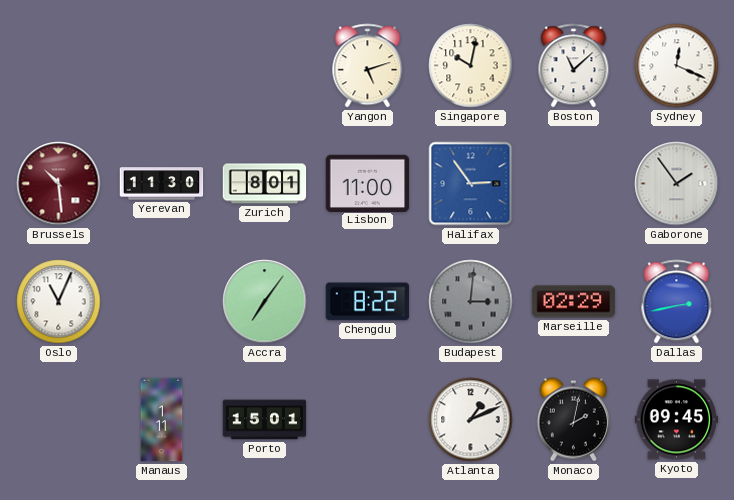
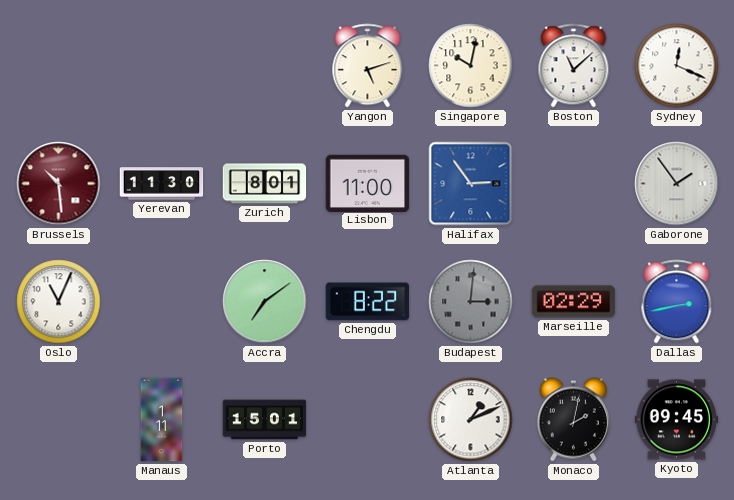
Accra: 7:06 -> 7:09
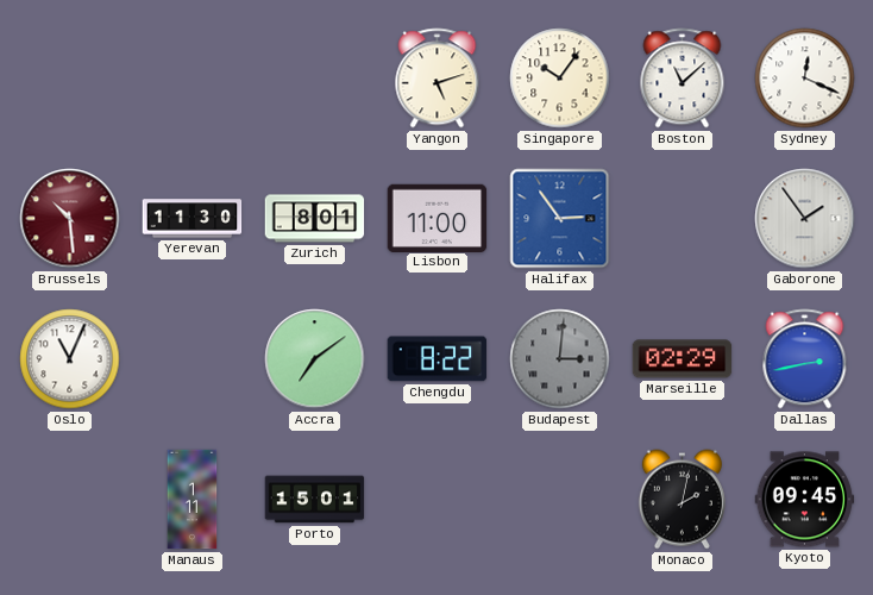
Singapore: 10:02 -> 10:06
Atlanta: 1:11 -> none
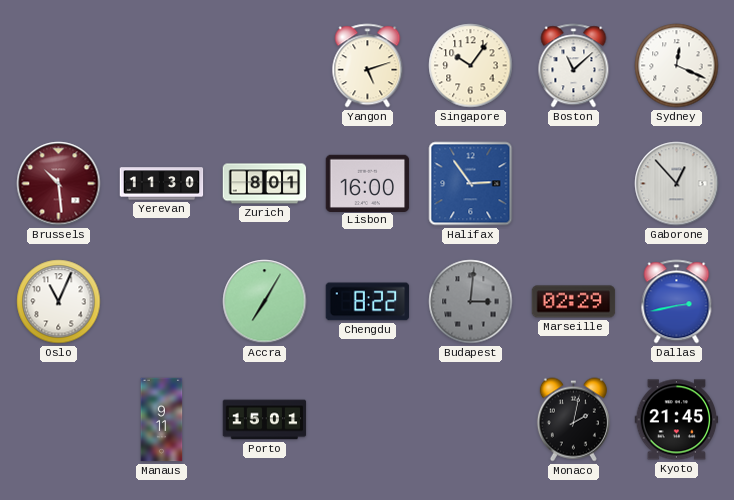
Lisbon: 11:00 -> 16:00
Gaborone: 1:54 -> 12:53
Accra: 7:09 -> 7:05
Manaus: 1:11 -> 9:11
Kyoto: 09:45 -> 21:45
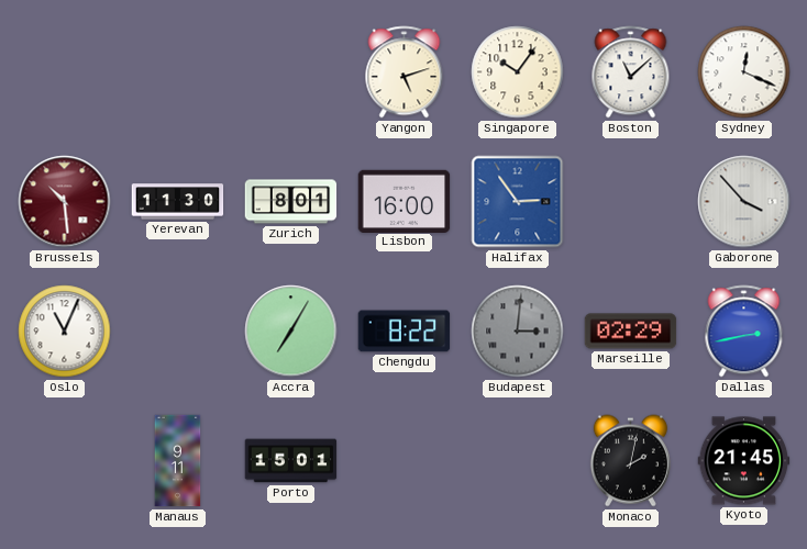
Gaborone: 12:53 -> 3:53
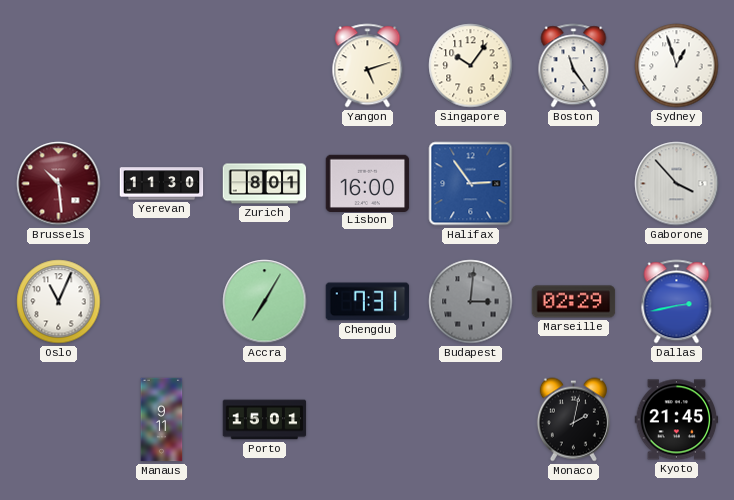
Boston: 11:08 -> 11:24
Sydney: 12:19 -> 12:57
Chengdu: 8:22 -> 7:31
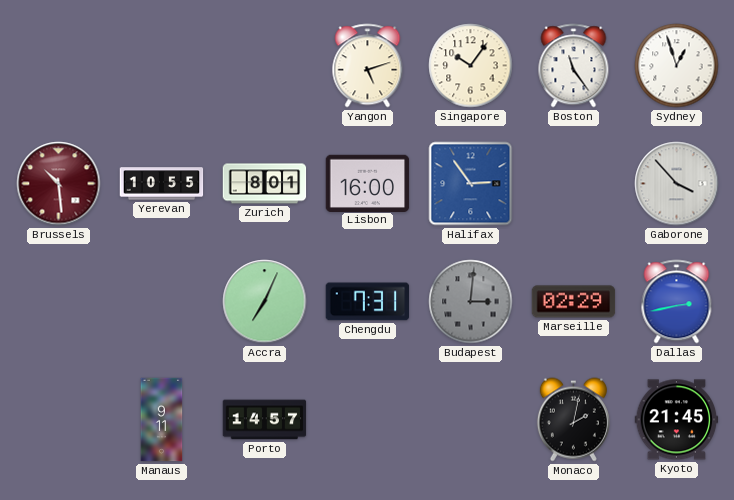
Yerevan: 11:30 -> 10:55
Oslo: 11:04 -> none
Accra: 7:05 -> 7:04
Porto: 15:01 -> 14:57
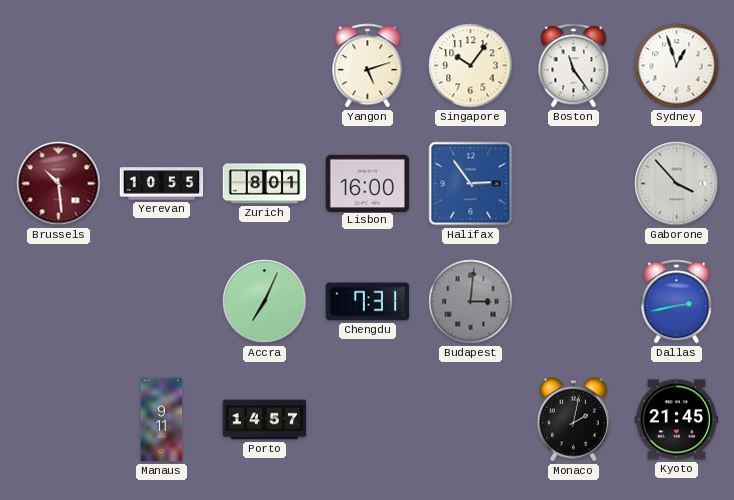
Marseille: 02:29 -> none
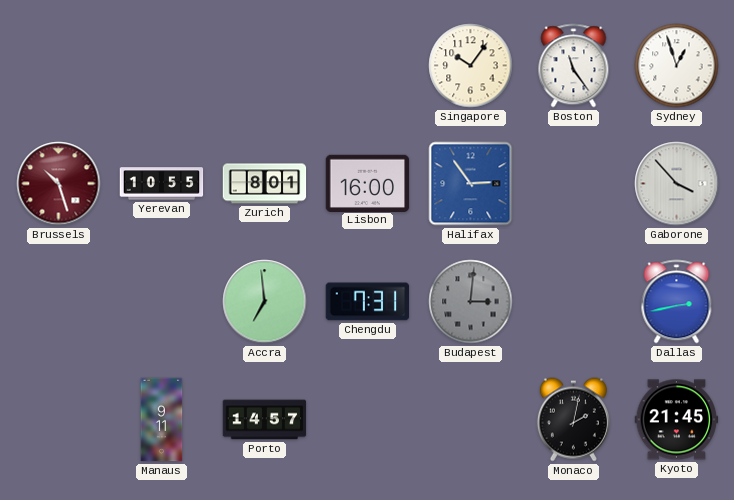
Yangon: 5:12 -> none
Brussels: 10:29 -> 10:27
Accra: 7:04 -> 6:59
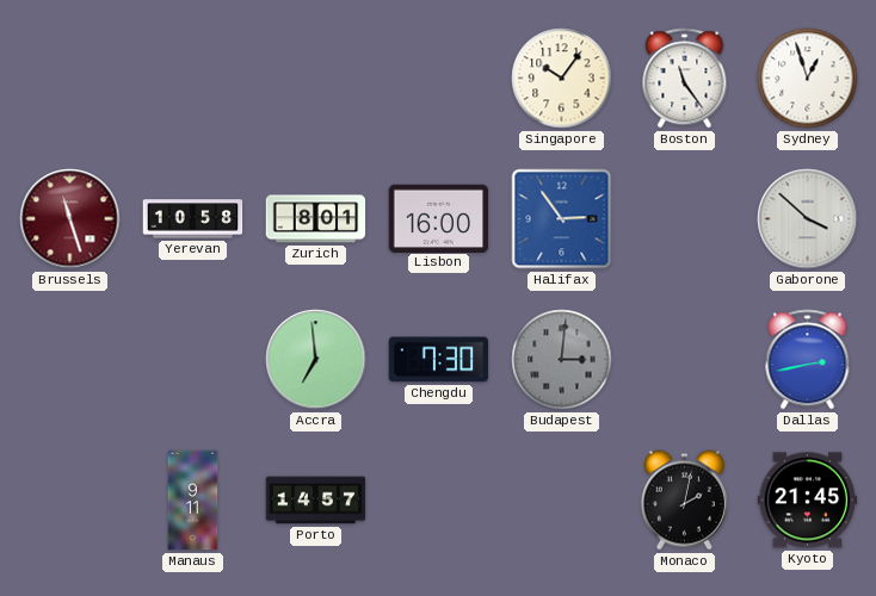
Brussels: 10:27 -> 11:27
Yerevan: 10:55 -> 10:58
Gaborone: 3:53 -> 3:52
Chengdu: 7:31 -> 7:30
